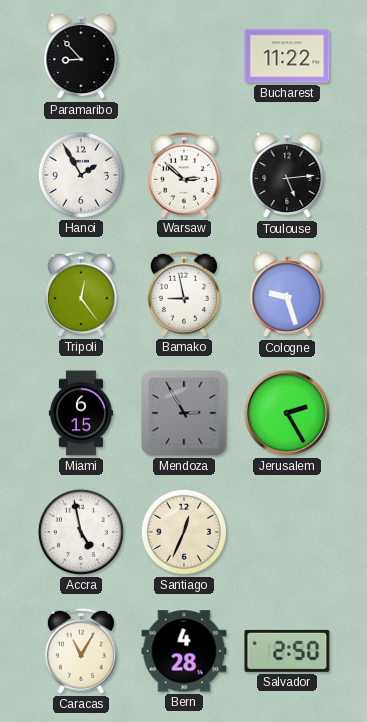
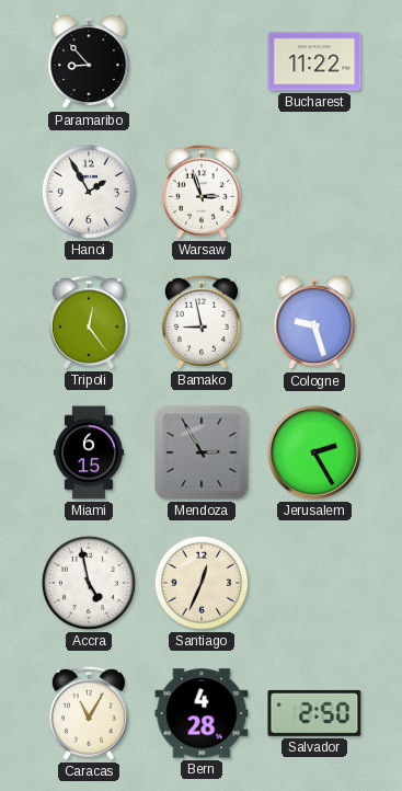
Warsaw: 2:52 -> 2:57
Toulouse: 5:14 -> none
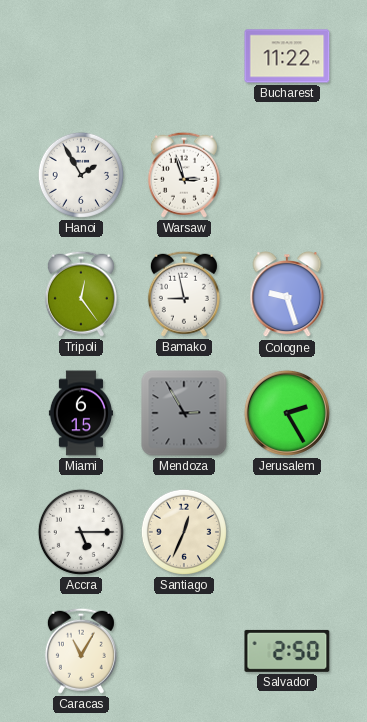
Paramaribo: 8:53 -> none
Accra: 4:58 -> 5:15
Bern: 4:28 -> none
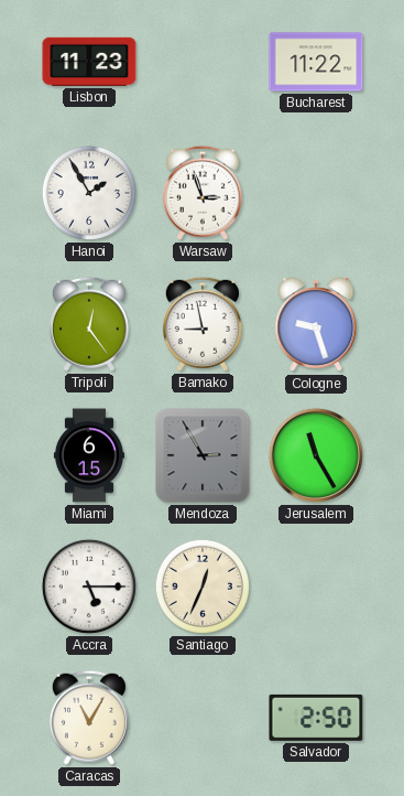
Lisbon: none -> 11:23
Jerusalem: 2:25 -> 11:25
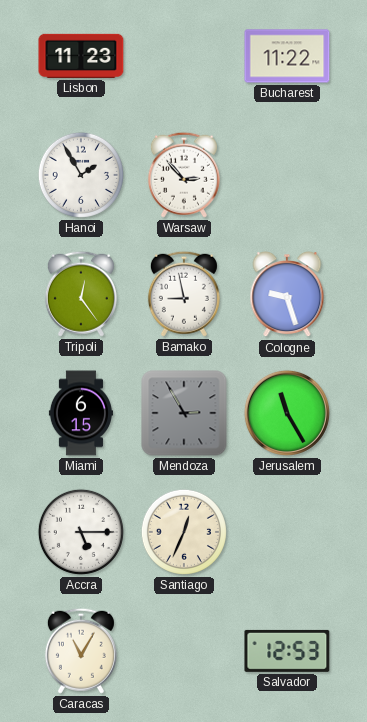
Warsaw: 2:57 -> 2:53
Salvador: 2:50 -> 12:53
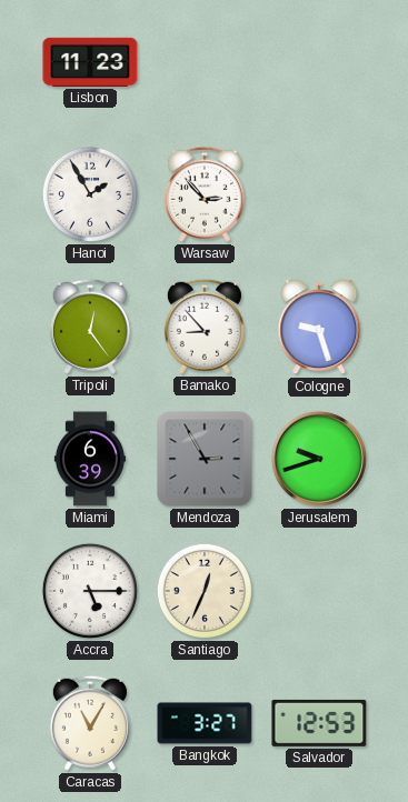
Bucharest: 11:22 -> none
Bamako: 8:58 -> 8:53
Miami: 6:15 -> 6:39
Jerusalem: 11:25 -> 9:42
Bangkok: none -> 3:27
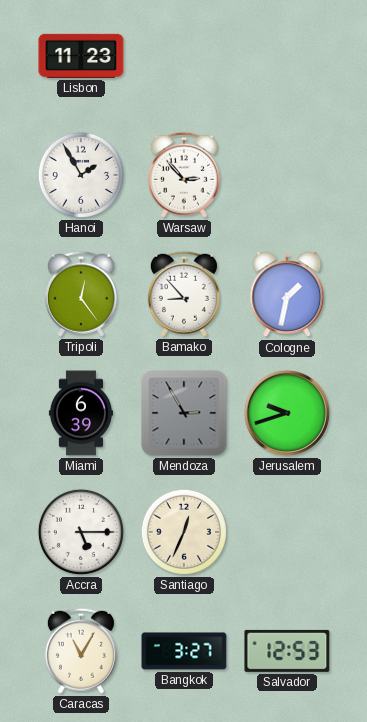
Cologne: 9:27 -> 1:32
